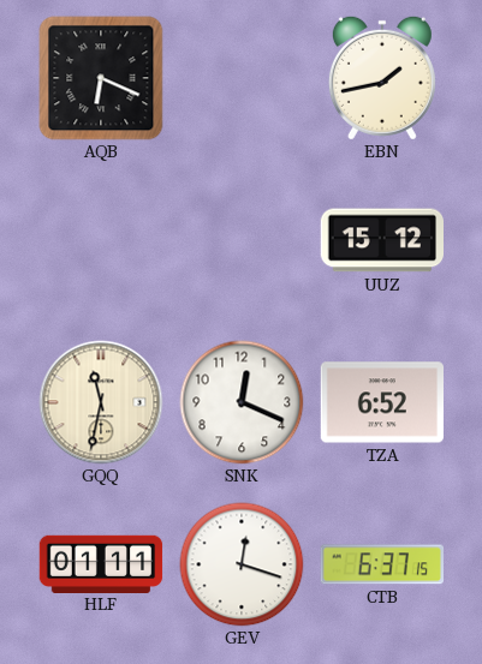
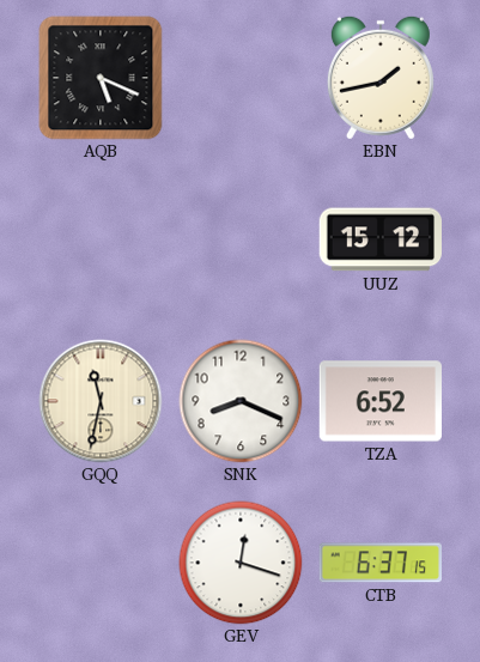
AQB: 6:19 -> 5:19
SNK: 12:19 -> 8:19
HLF: 01:11 -> none
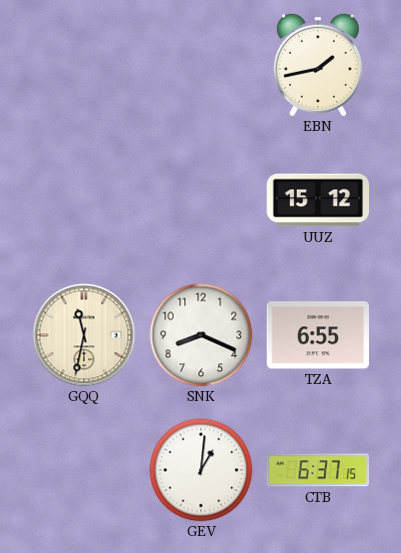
AQB: 5:19 -> none
TZA: 6:52 -> 6:55
GEV: 12:18 -> 1:01
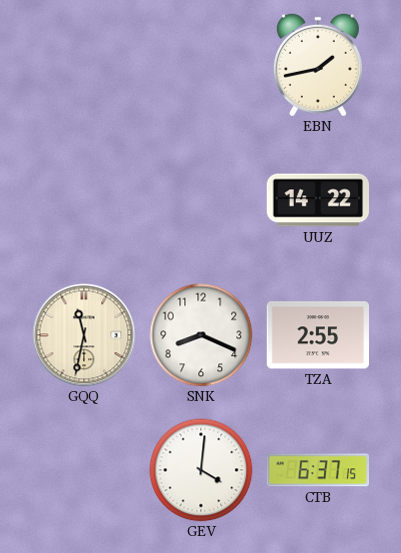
UUZ: 15:12 -> 14:22
TZA: 6:55 -> 2:55
GEV: 1:01 -> 4:01
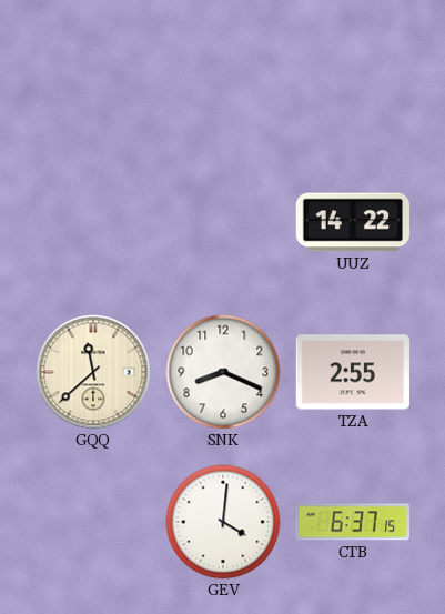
EBN: 1:43 -> none
GQQ: 11:32 -> 11:38
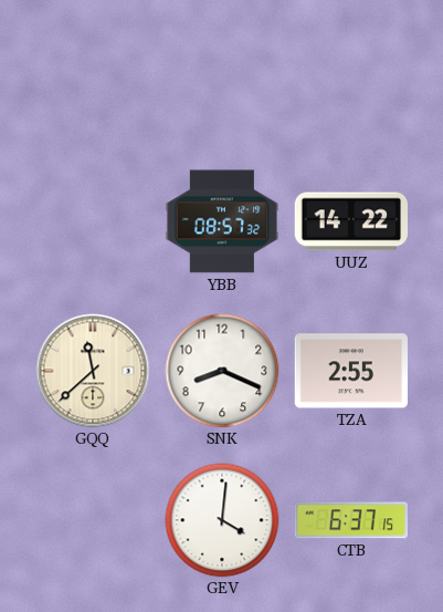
YBB: none -> 08:57
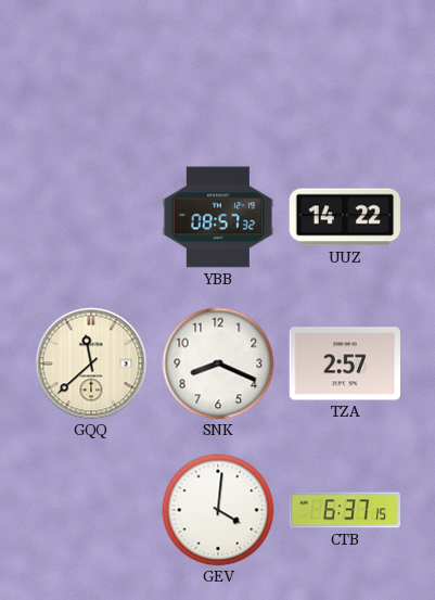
TZA: 2:55 -> 2:57
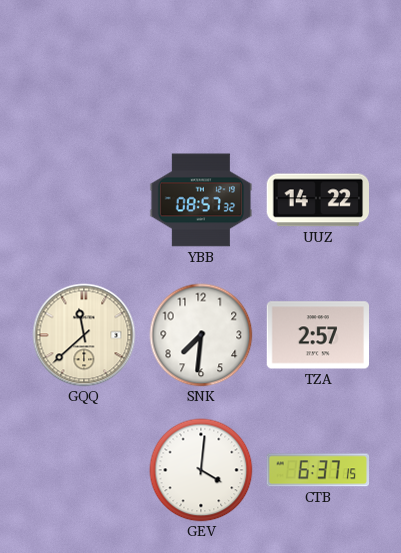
SNK: 8:19 -> 7:31
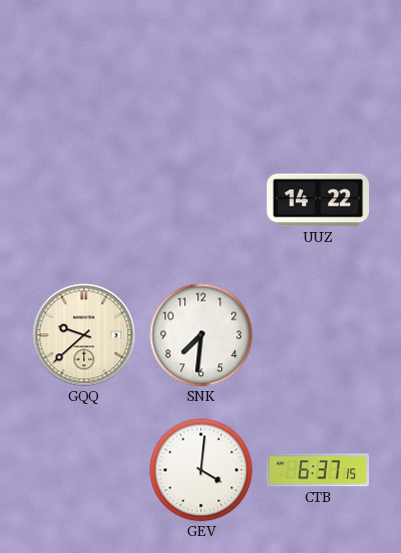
YBB: 08:57 -> none
GQQ: 11:38 -> 9:38
TZA: 2:57 -> none
